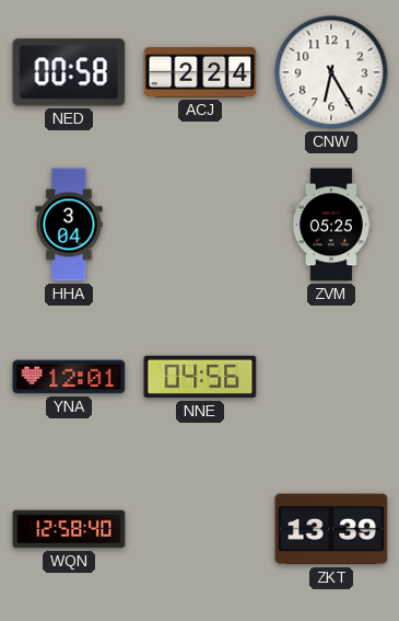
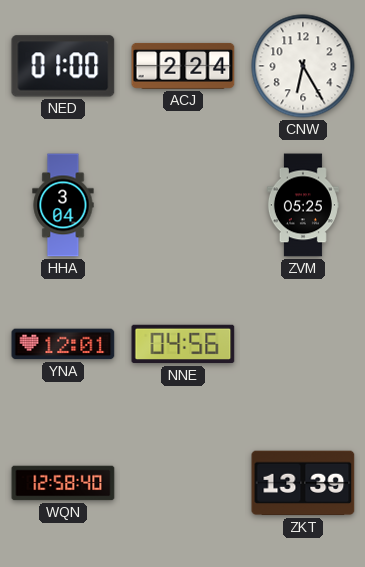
NED: 00:58 -> 01:00
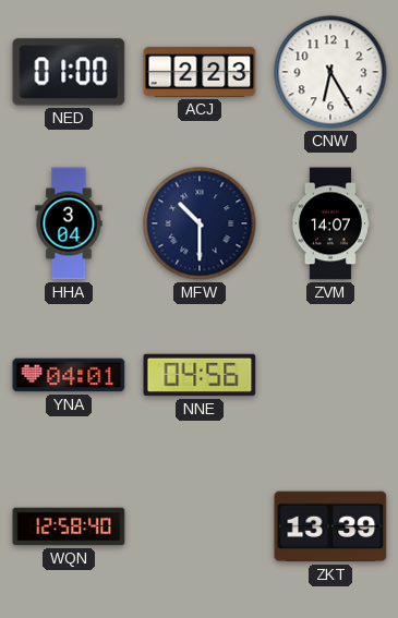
ACJ: 2:24 -> 2:23
MFW: none -> 10:30
ZVM: 05:25 -> 14:07
YNA: 12:01 -> 04:01
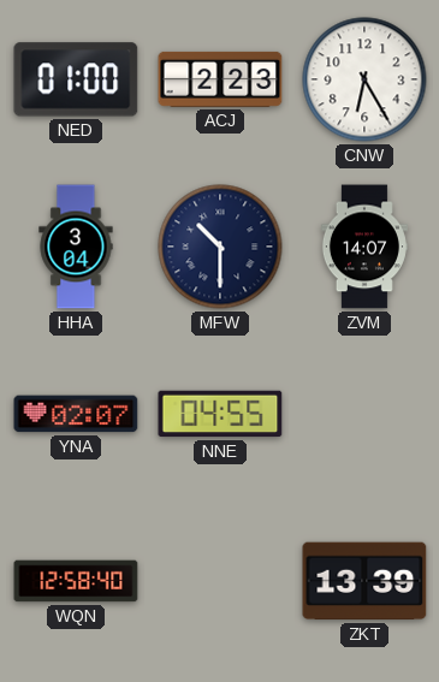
YNA: 04:01 -> 02:07
NNE: 04:56 -> 04:55
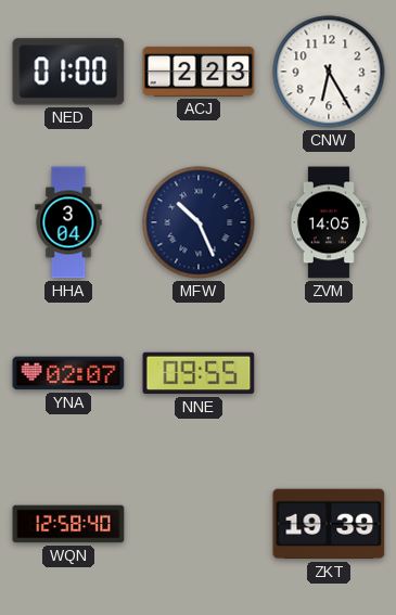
MFW: 10:30 -> 10:26
ZVM: 14:07 -> 14:05
NNE: 04:55 -> 09:55
ZKT: 13:39 -> 19:39
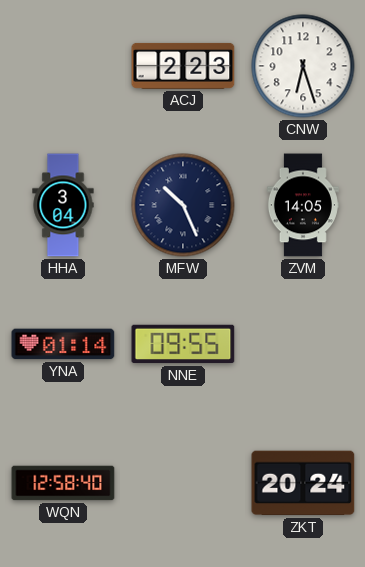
NED: 01:00 -> none
CNW: 6:25 -> 6:27
YNA: 02:07 -> 01:14
ZKT: 19:39 -> 20:24
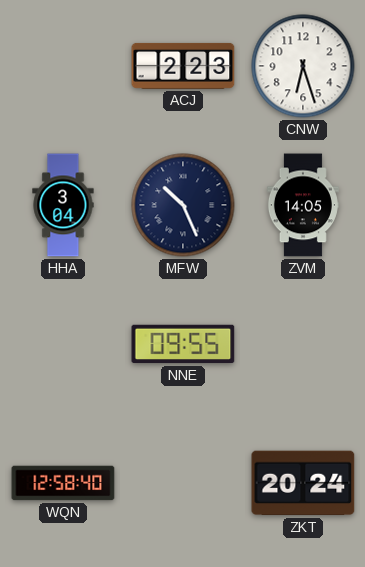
YNA: 01:14 -> none
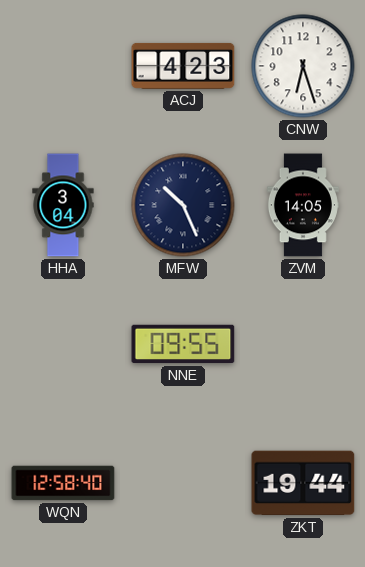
ACJ: 2:23 -> 4:23
ZKT: 20:24 -> 19:44
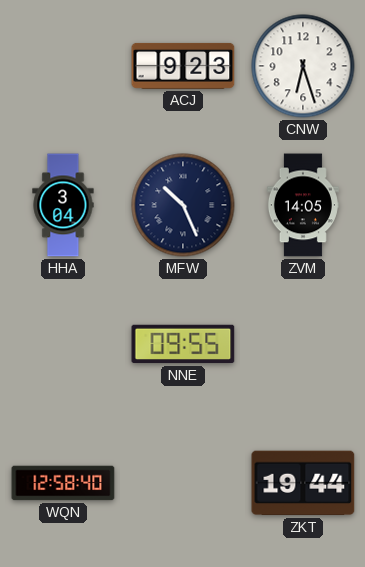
ACJ: 4:23 -> 9:23
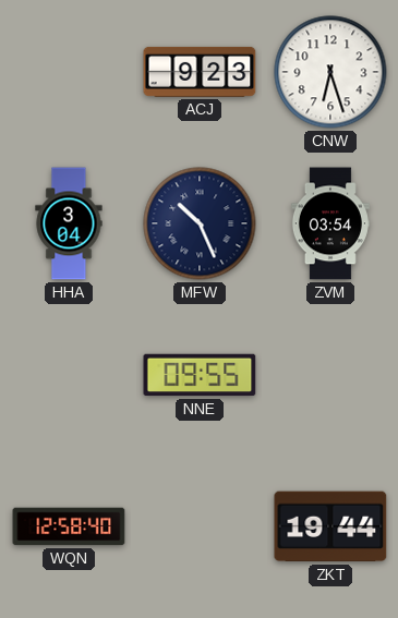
ZVM: 14:05 -> 03:54
